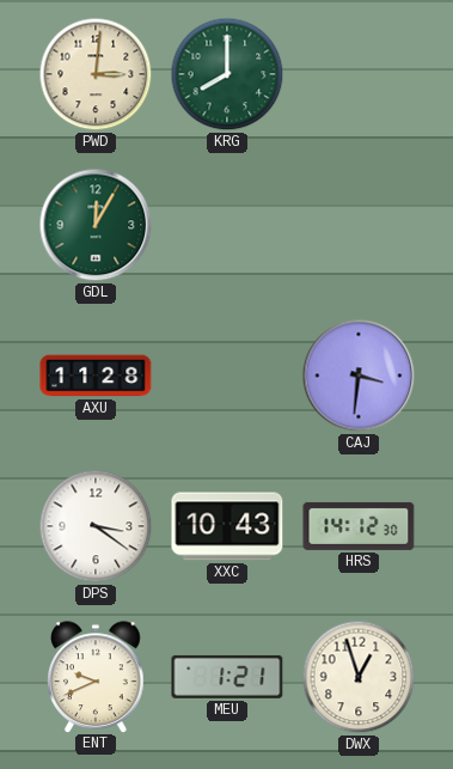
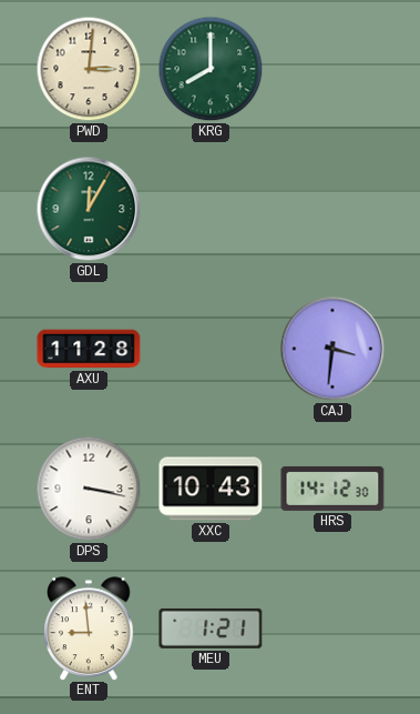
DPS: 3:21 -> 3:17
ENT: 9:41 -> 8:59
DWX: 12:57 -> none
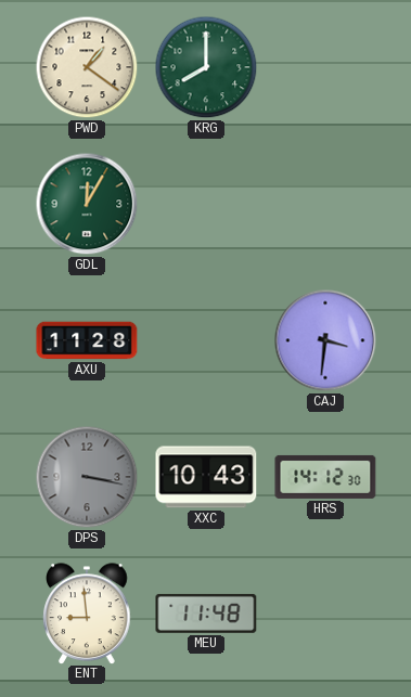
PWD: 3:01 -> 1:21
DPS dial: white -> grey
MEU: 1:21 -> 11:48
